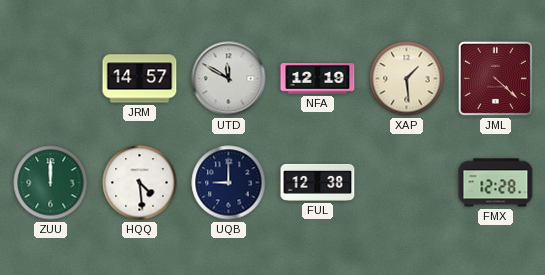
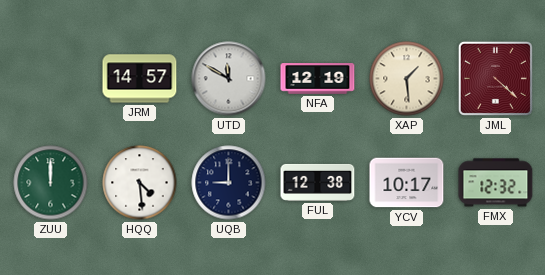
YCV: none -> 10:17
FMX: 12:28 -> 12:32
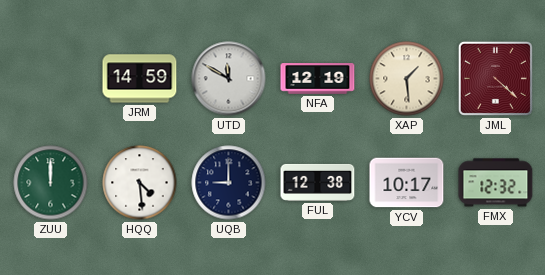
JRM: 14:57 -> 14:59
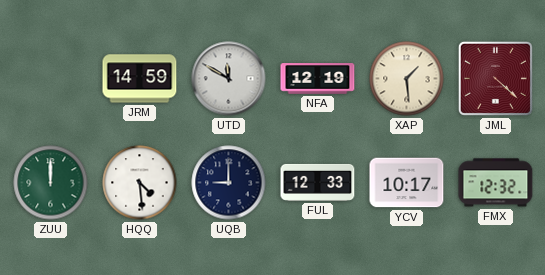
FUL: 12:38 -> 12:33
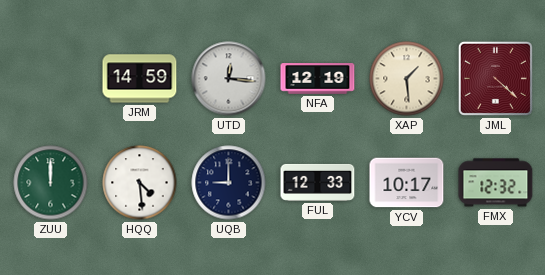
UTD: 11:50 -> 12:16
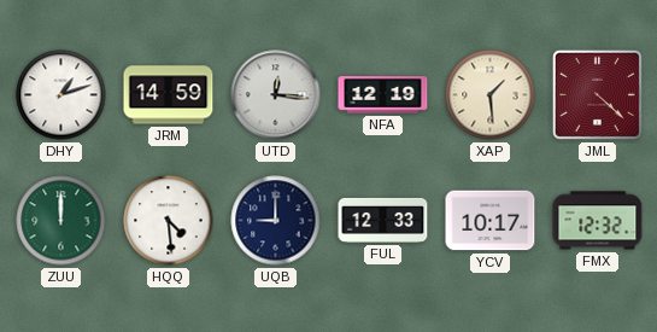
DHY: none -> 1:12
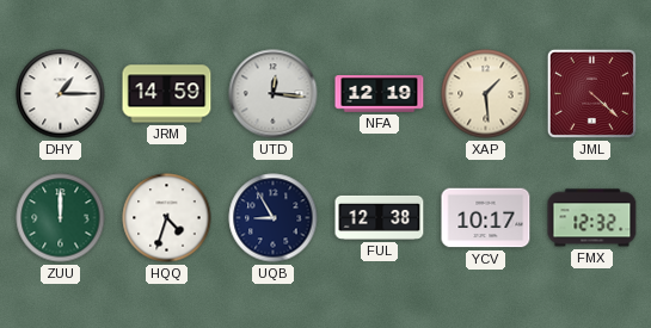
DHY: 1:12 -> 1:15
HQQ: 4:29 -> 4:33
UQB: 9:00 -> 8:55
FUL: 12:33 -> 12:38
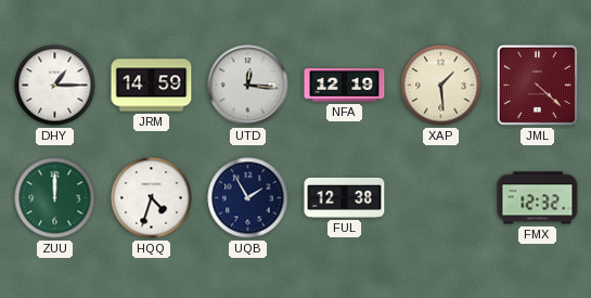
UQB: 8:55 -> 1:55
YCV: 10:17 -> none
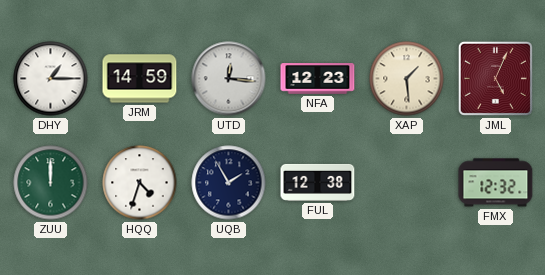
NFA: 12:19 -> 12:23
JML: 4:22 -> 5:04
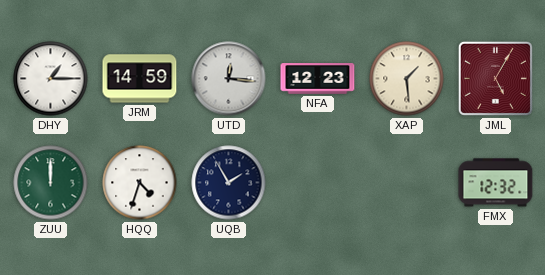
JML: 5:04 -> 5:05
FUL: 12:38 -> none
